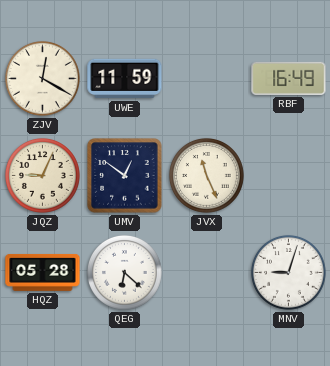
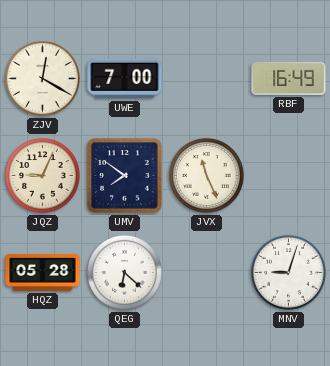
UWE: 11:59 -> 7:00
UMV: 12:51 -> 7:51
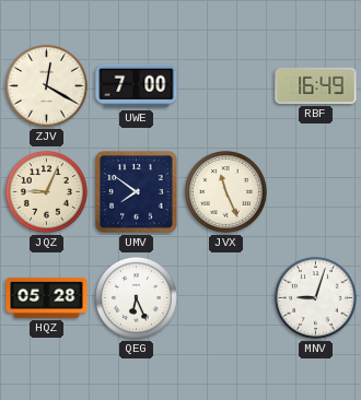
QEG: 6:22 -> 6:26
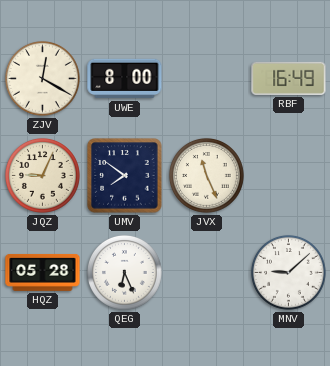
UWE: 7:00 -> 8:00
MNV: 9:03 -> 9:08
